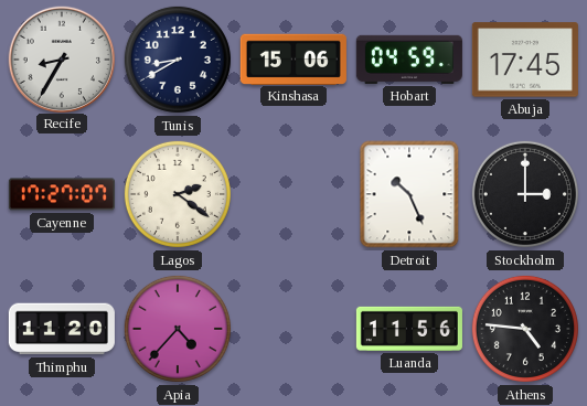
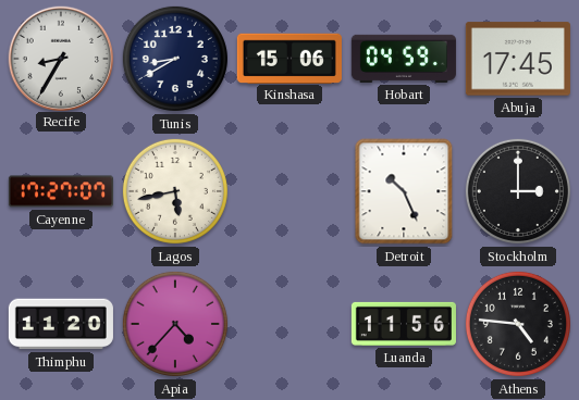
Lagos: 2:21 -> 5:43
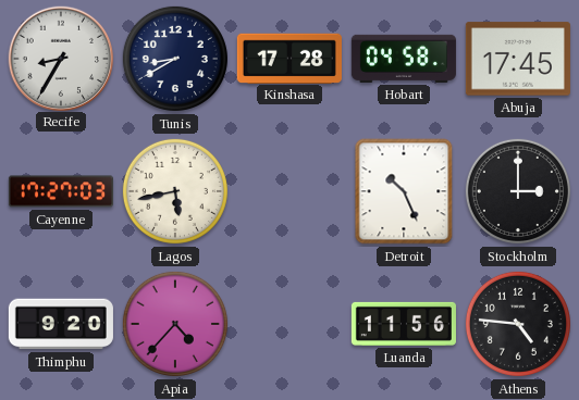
Kinshasa: 15:06 -> 17:28
Hobart: 04:59 -> 04:58
Cayenne: 17:27:07 -> 17:27:03
Thimphu: 11:20 -> 9:20
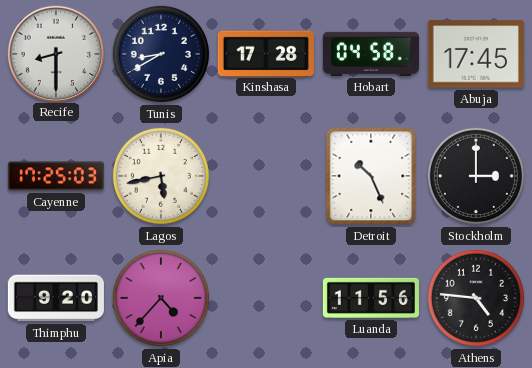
Recife: 8:35 -> 8:30
Cayenne: 17:27 -> 17:25
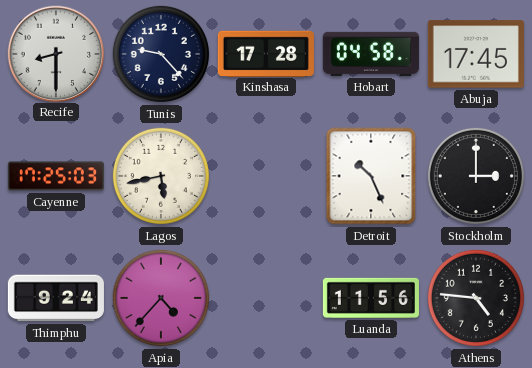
Tunis: 8:40 -> 9:23
Thimphu: 9:20 -> 9:24
